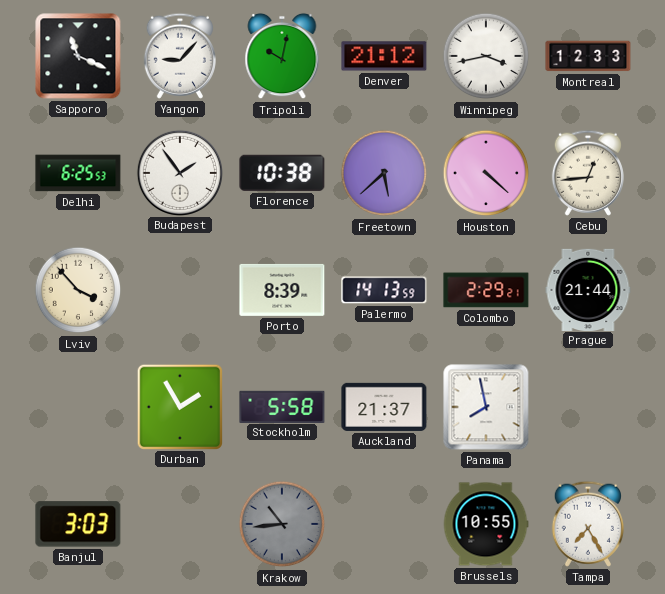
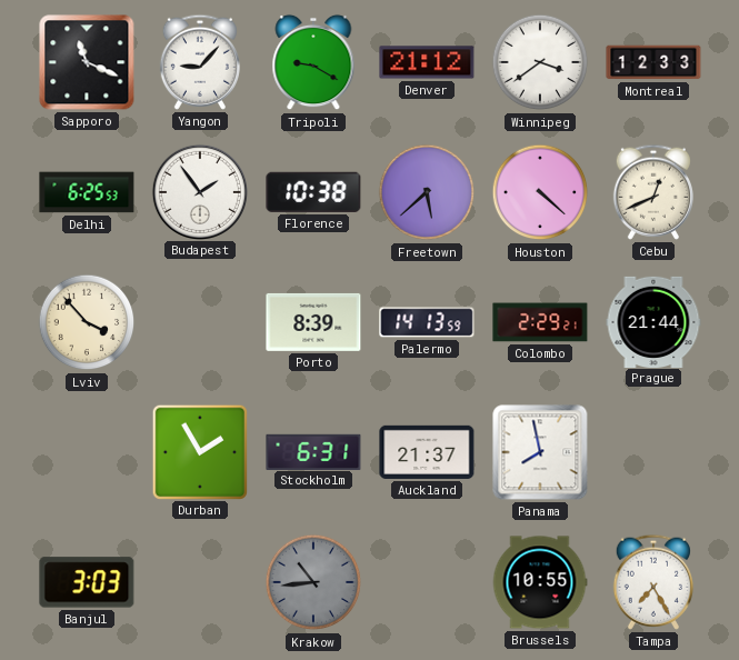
Tripoli: 10:02 -> 9:20
Winnipeg: 3:43 -> 3:39
Cebu: 12:44 -> 12:41
Stockholm: 5:58 -> 6:31
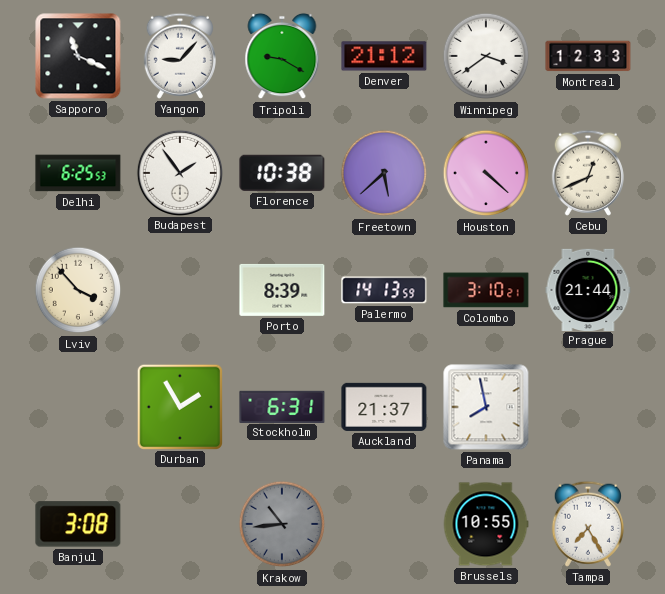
Colombo: 2:29 -> 3:10
Banjul: 3:03 -> 3:08
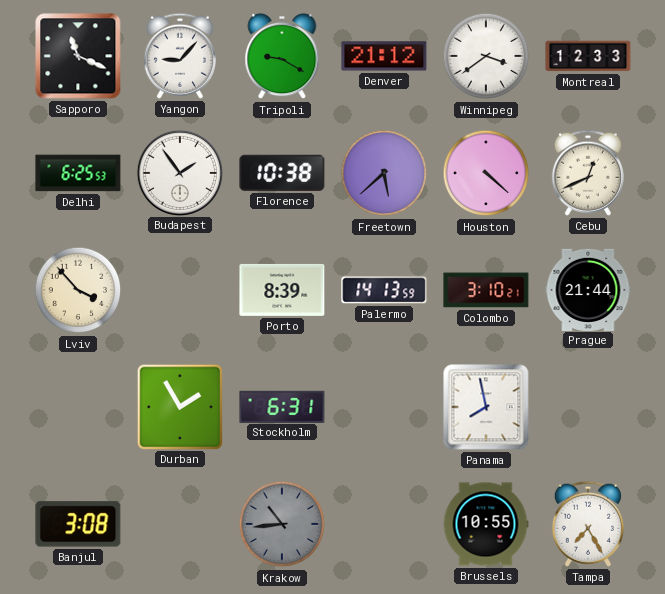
Auckland: 21:37 -> none
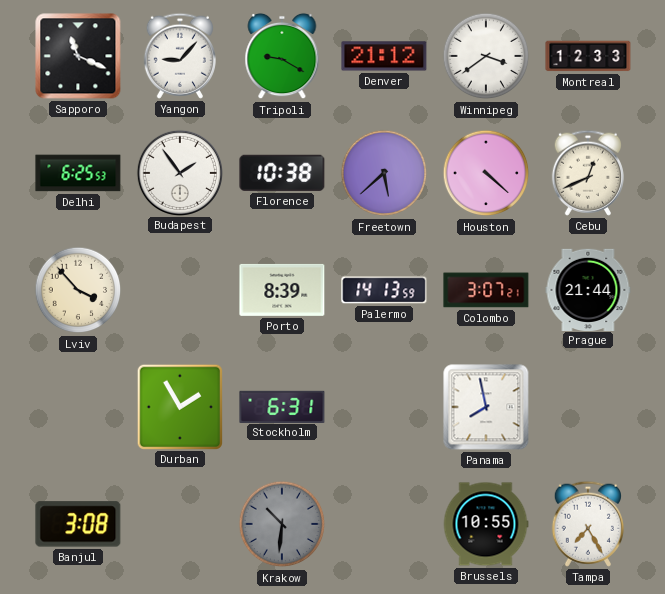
Colombo: 3:10 -> 3:07
Krakow: 10:44 -> 10:31
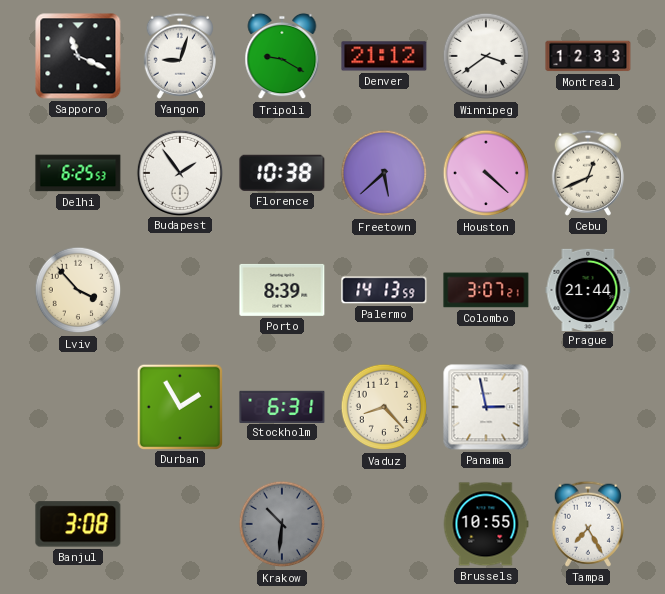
Yangon: 9:07 -> 9:03
Vaduz: none -> 8:23
Panama: 7:58 -> 2:58
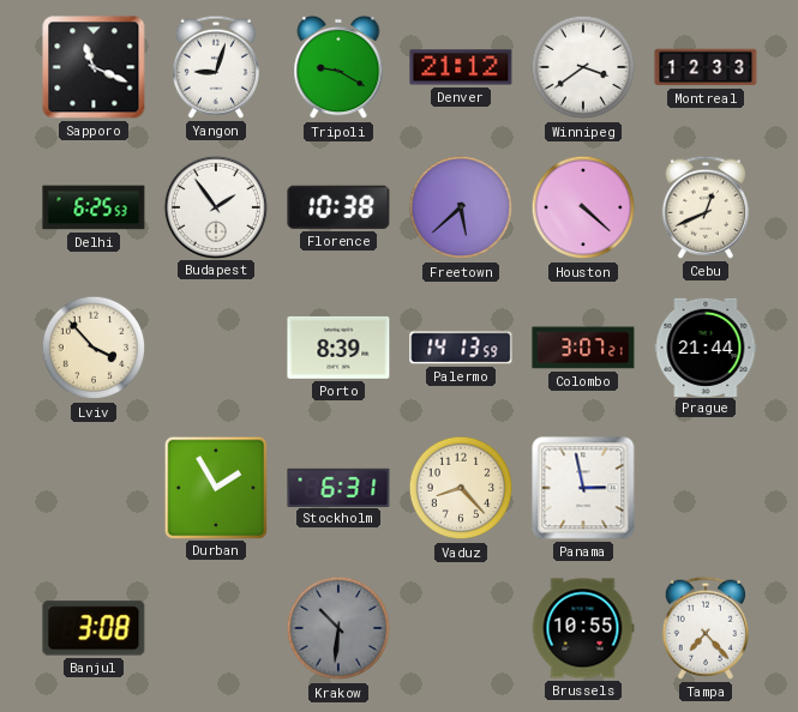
Tampa: 7:25 -> 7:23
